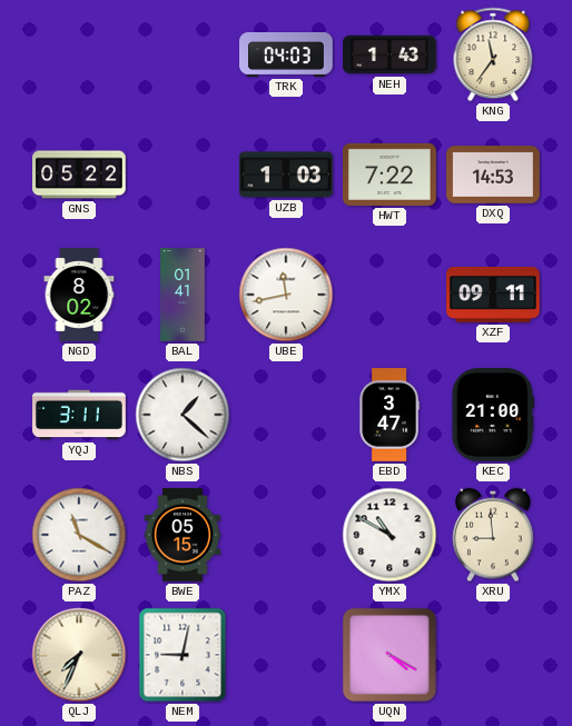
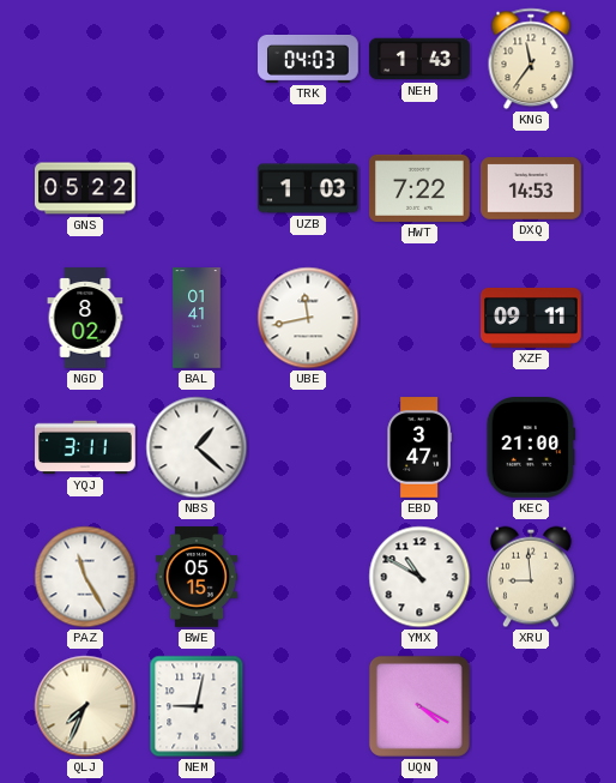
PAZ: 11:20 -> 11:25
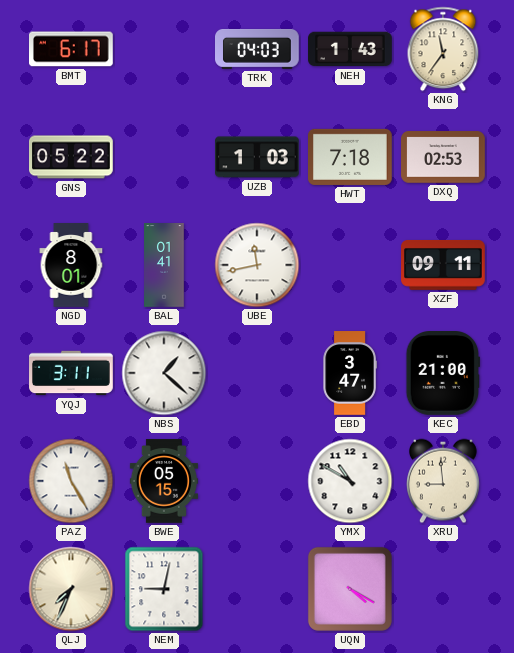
BMT: none -> 6:17
HWT: 7:22 -> 7:18
DXQ: 14:53 -> 02:53
NGD: 8:02 -> 8:01
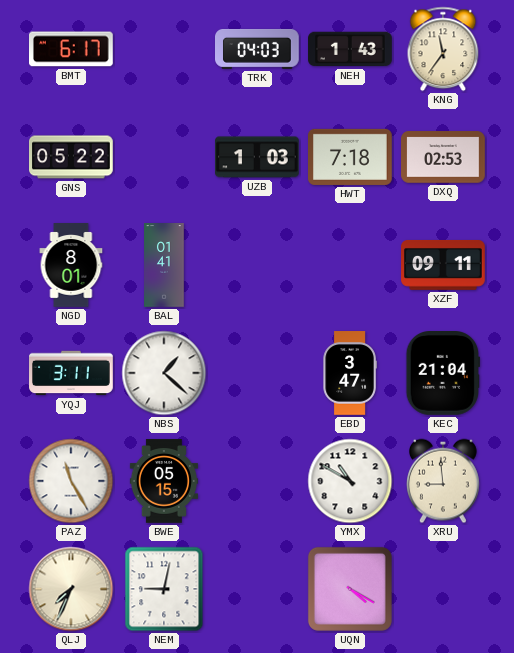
UBE: 11:43 -> none
KEC: 21:00 -> 21:04
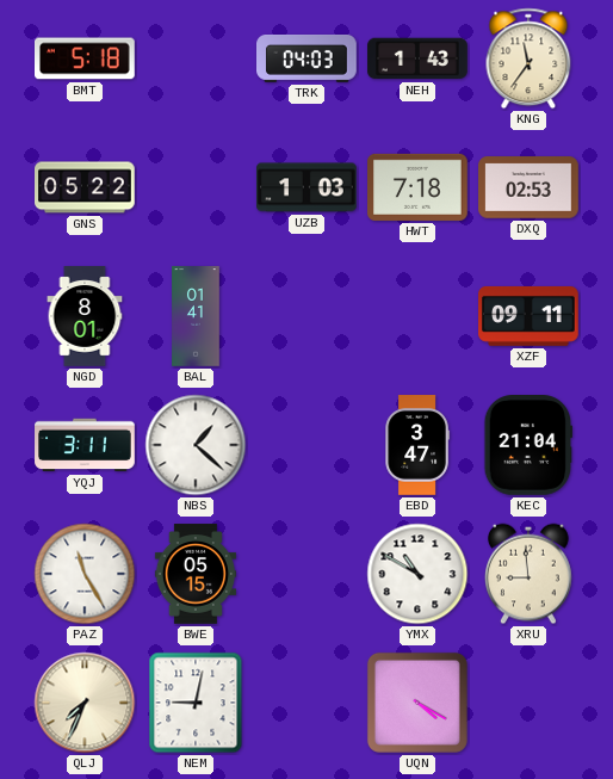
BMT: 6:17 -> 5:18
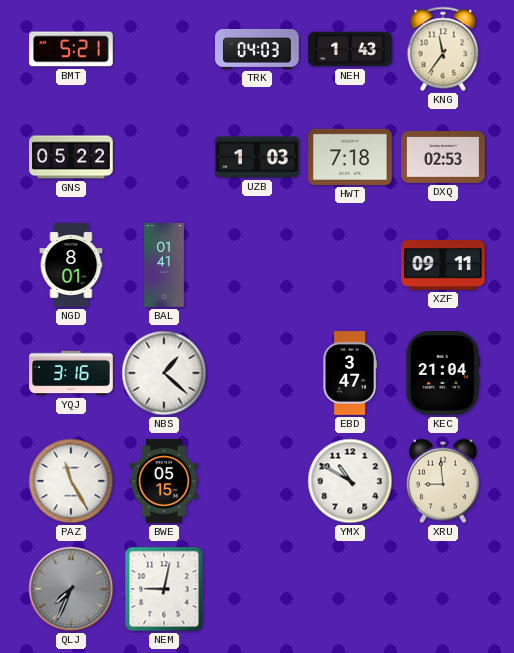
BMT: 5:18 -> 5:21
YQJ: 3:11 -> 3:16
QLJ dial: cream -> grey
UQN: 4:20 -> none
